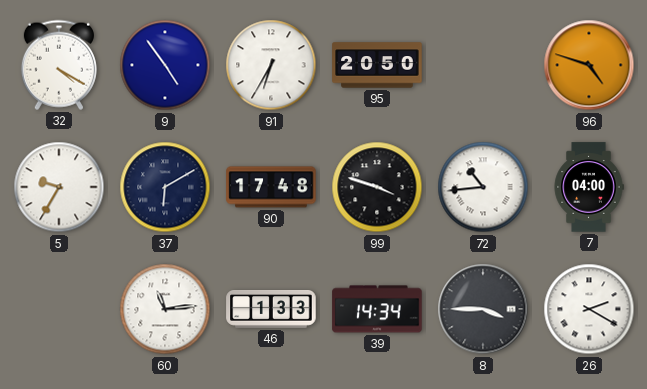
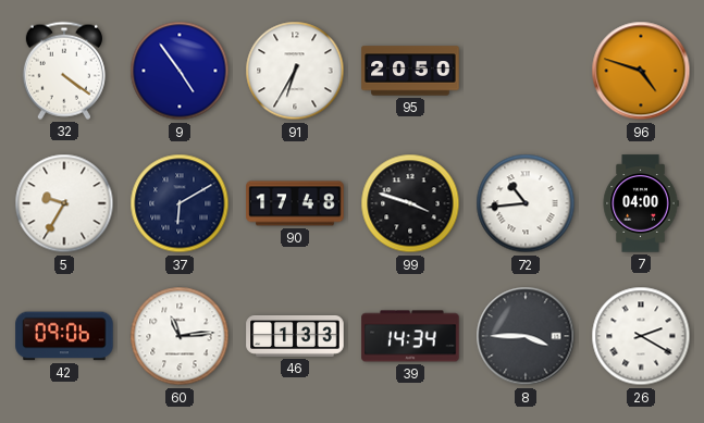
32: 4:20 -> 4:21
42: none -> 09:06
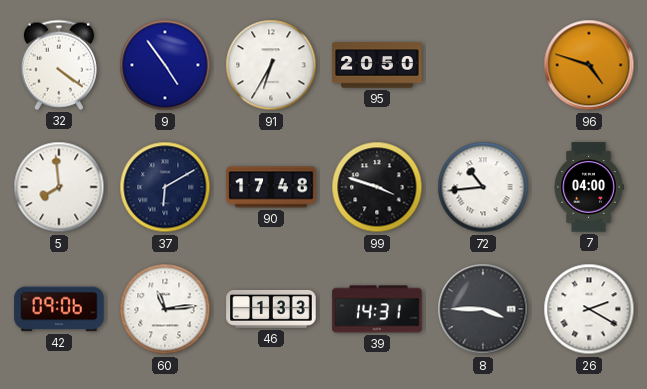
5: 9:35 -> 7:59
39: 14:34 -> 14:31
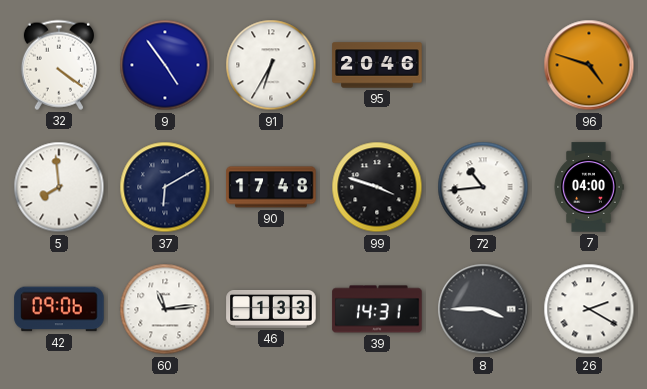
95: 20:50 -> 20:46
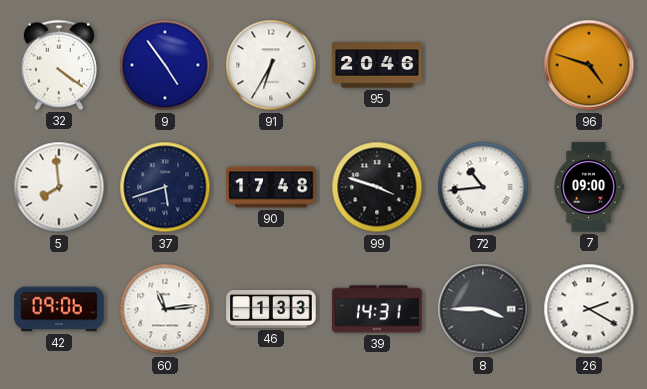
37: 6:10 -> 5:42
7: 04:00 -> 09:00
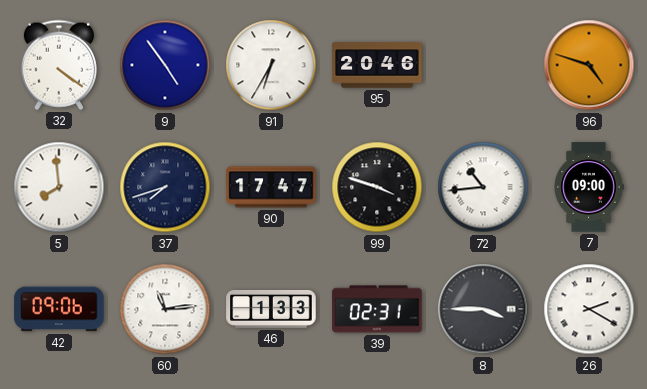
37: 5:42 -> 7:42
90: 17:48 -> 17:47
39: 14:31 -> 02:31
